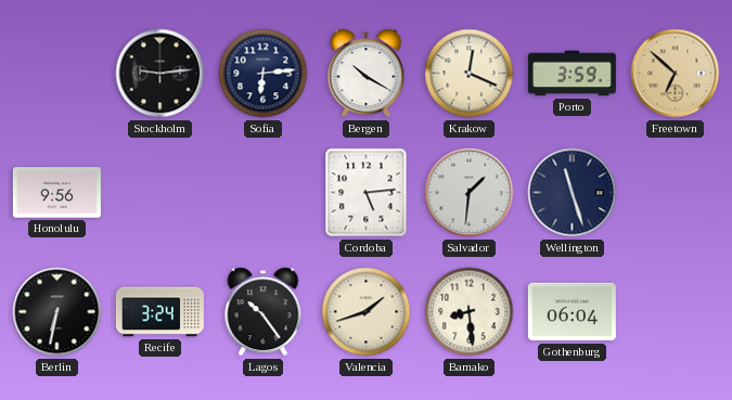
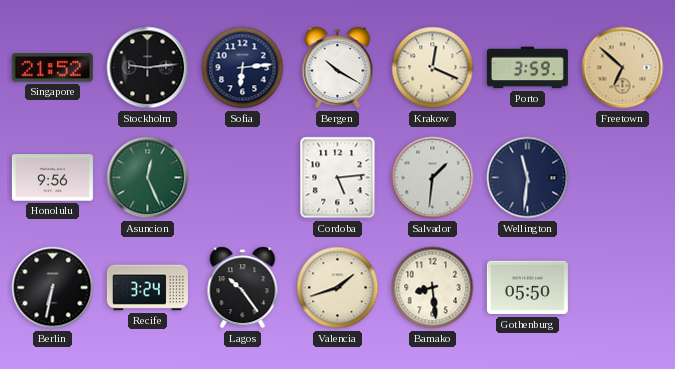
Singapore: none -> 21:52
Asuncion: none -> 12:26
Wellington: 11:27 -> 11:31
Gothenburg: 06:04 -> 05:50
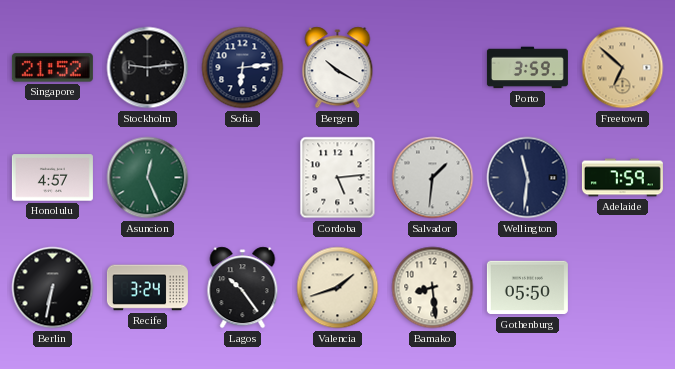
Krakow: 12:19 -> none
Honolulu: 9:56 -> 4:57
Adelaide: none -> 7:59
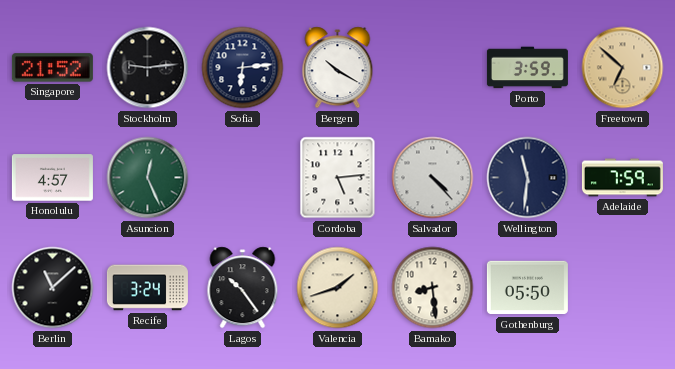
Salvador: 1:31 -> 4:23
Berlin: 6:32 -> 11:08
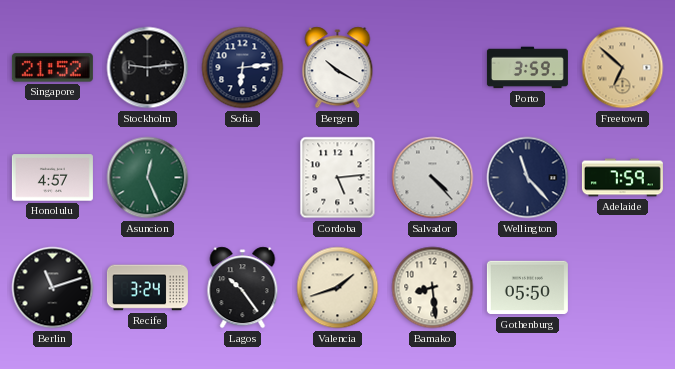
Wellington: 11:31 -> 11:23
Berlin: 11:08 -> 11:12
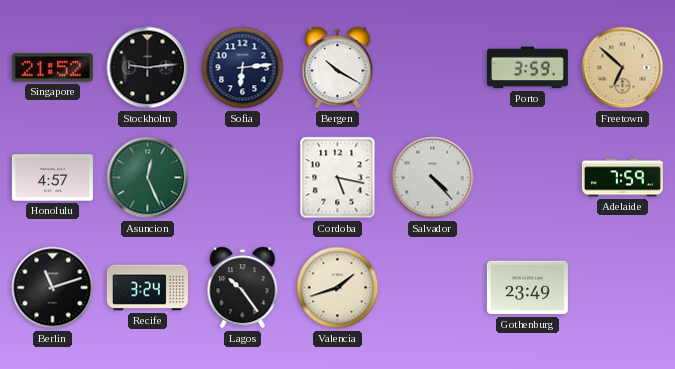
Cordoba: 5:14 -> 5:17
Wellington: 11:23 -> none
Bamako: 8:29 -> none
Gothenburg: 05:50 -> 23:49
